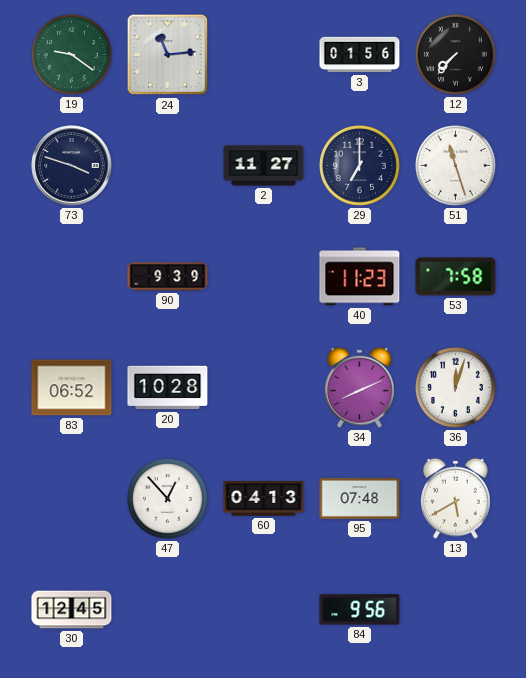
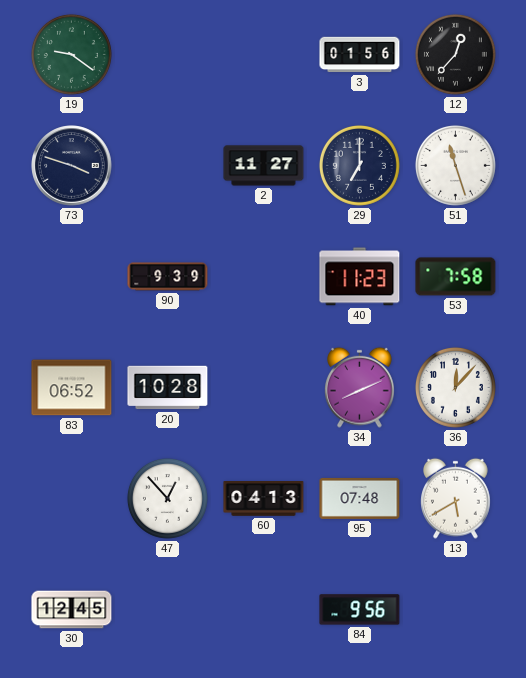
24: 11:14 -> none
12: 7:37 -> 12:37
36: 12:03 -> 12:07
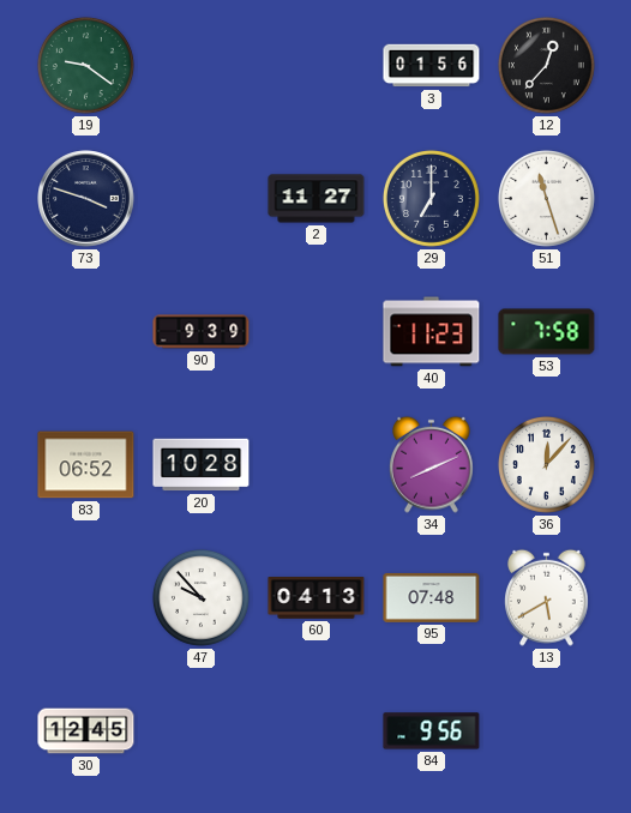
47: 12:53 -> 9:53
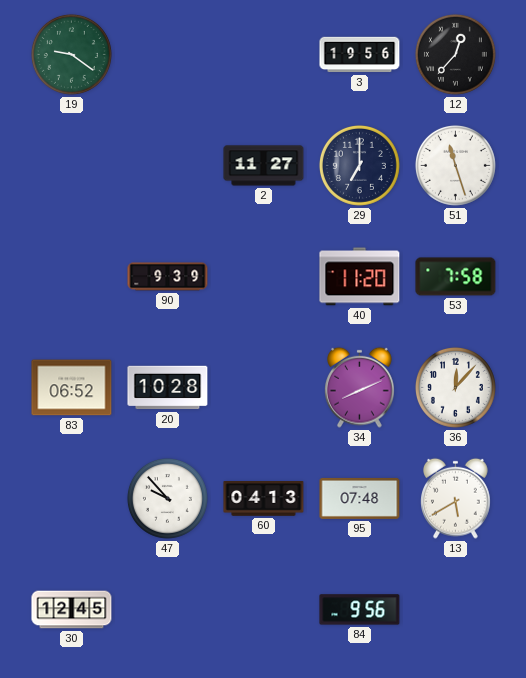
3: 01:56 -> 19:56
73: 3:48 -> none
40: 11:23 -> 11:20
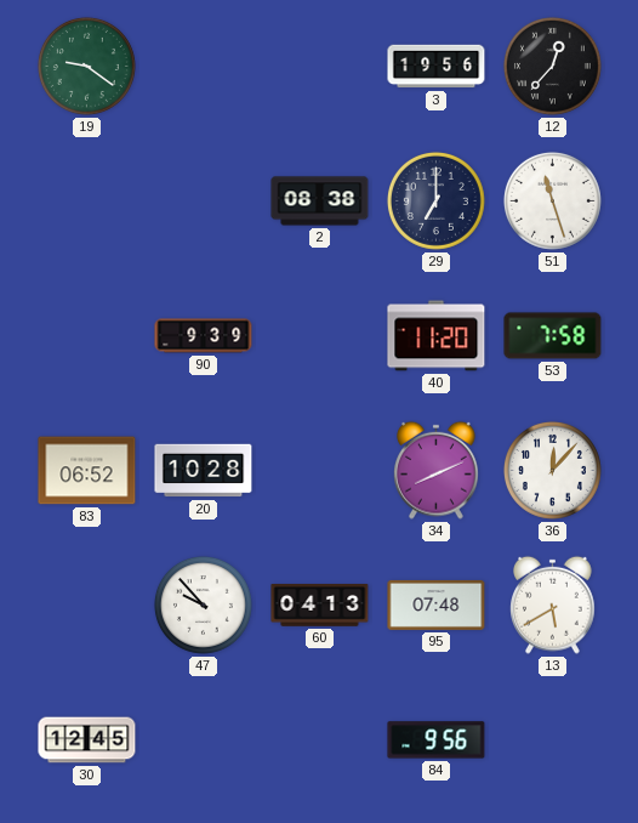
2: 11:27 -> 08:38
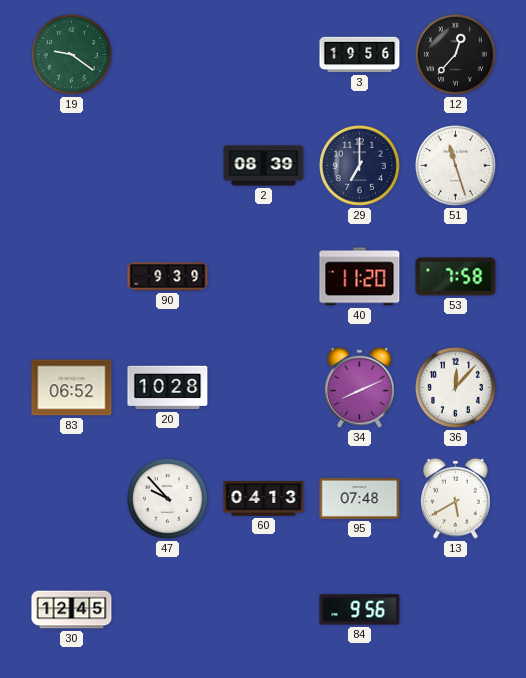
2: 08:38 -> 08:39
